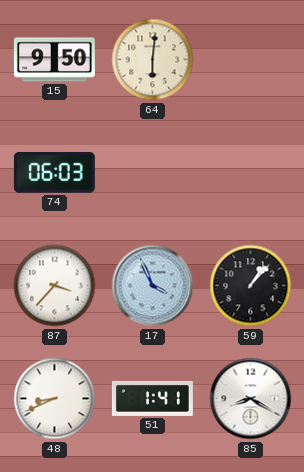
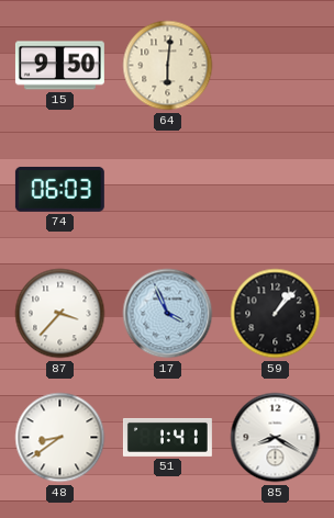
48: 8:41 -> 8:39
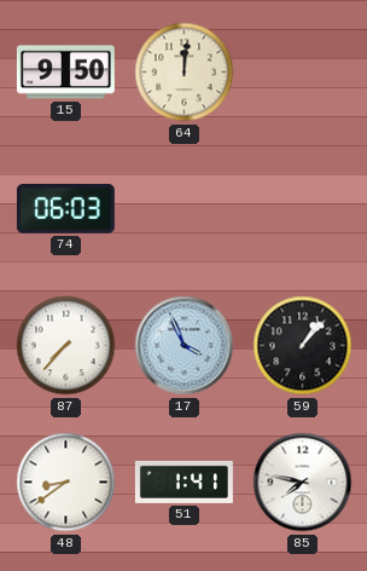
64: 6:01 -> 12:01
87: 3:37 -> 7:37
85: 8:20 -> 7:47
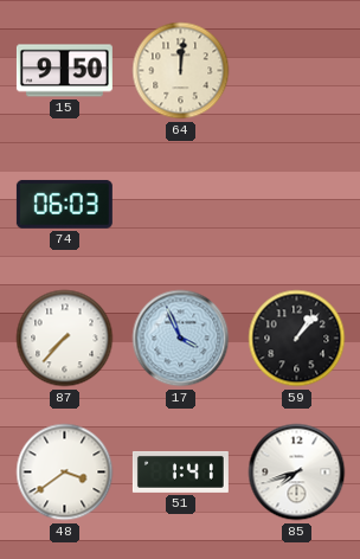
48: 8:39 -> 3:39
85: 7:47 -> 7:42
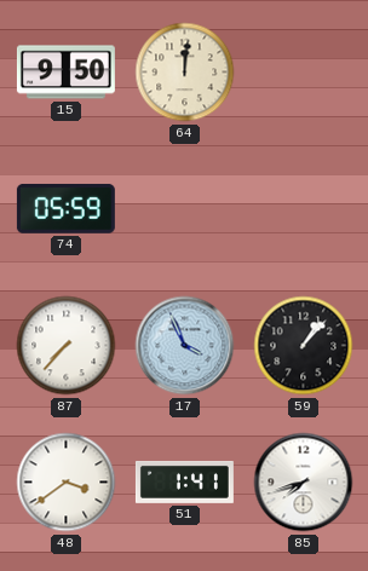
74: 06:03 -> 05:59
